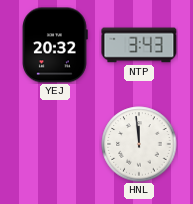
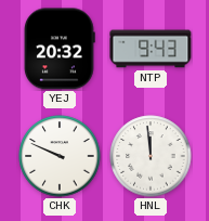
NTP: 3:43 -> 9:43
CHK: none -> 9:49
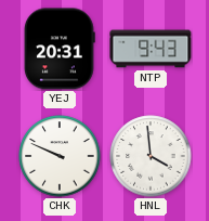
YEJ: 20:32 -> 20:31
HNL: 11:59 -> 3:59
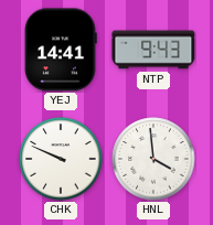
YEJ: 20:31 -> 14:41
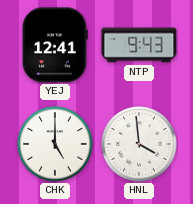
YEJ: 14:41 -> 12:41
CHK: 9:49 -> 5:00
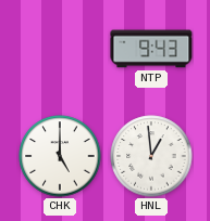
YEJ: 12:41 -> none
HNL: 3:59 -> 12:59
